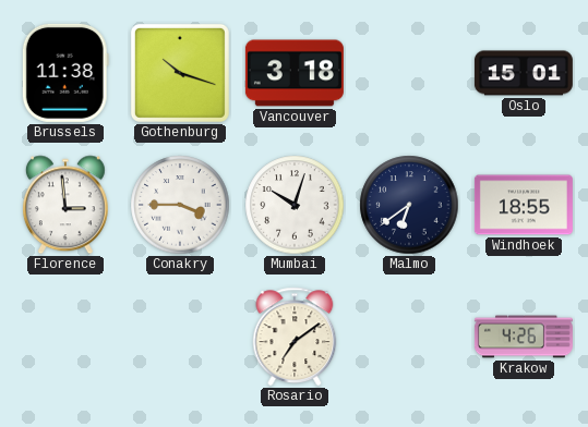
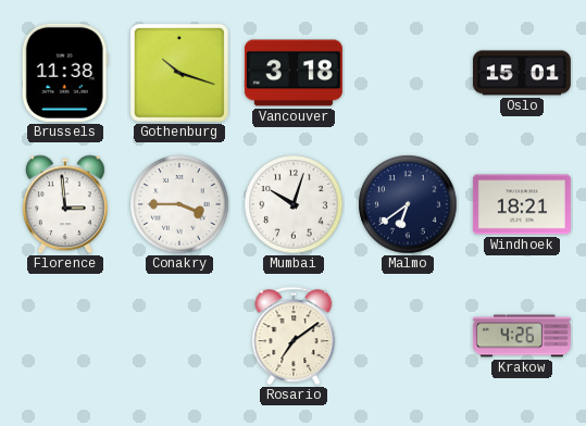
Windhoek: 18:55 -> 18:21
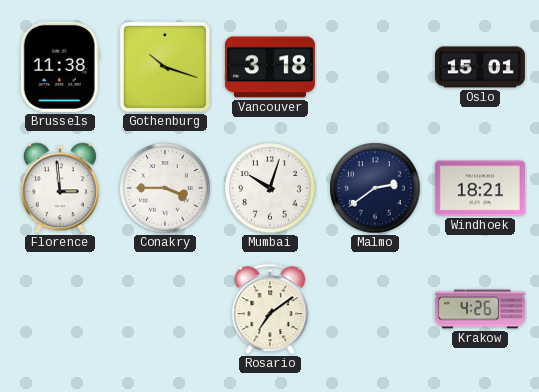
Malmo: 6:39 -> 2:39
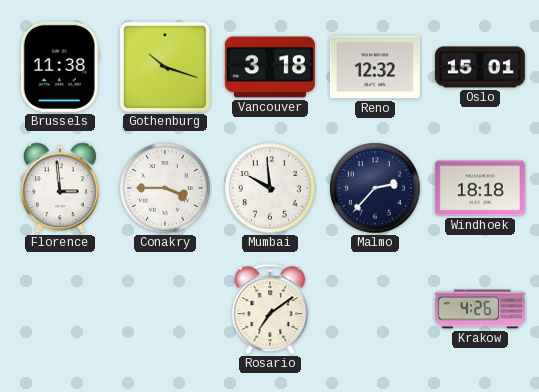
Reno: none -> 12:32
Mumbai: 10:03 -> 9:59
Malmo: 2:39 -> 2:37
Windhoek: 18:21 -> 18:18
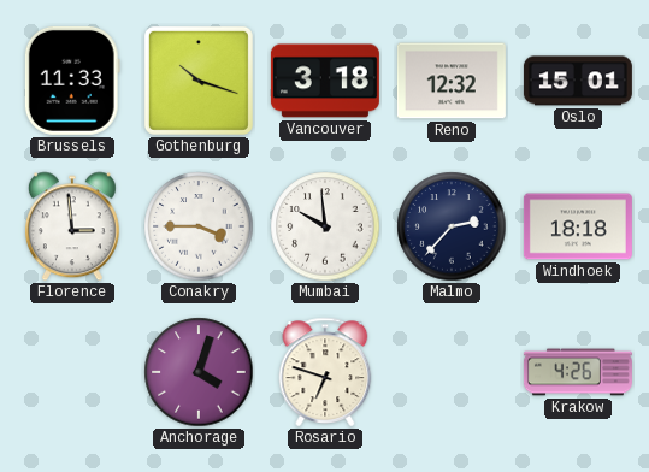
Brussels: 11:38 -> 11:33
Anchorage: none -> 4:03
Rosario: 7:09 -> 6:48
